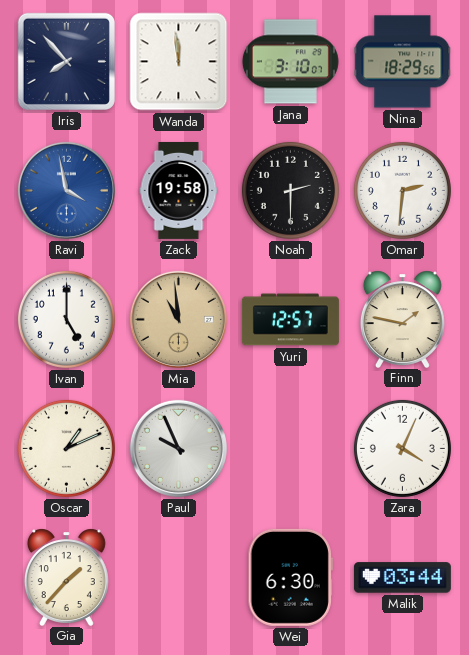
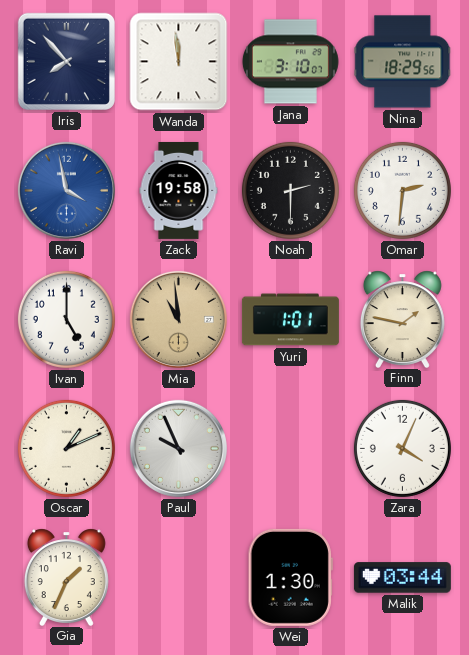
Yuri: 12:57 -> 1:01
Gia: 1:37 -> 1:34
Wei: 6:30 -> 1:30
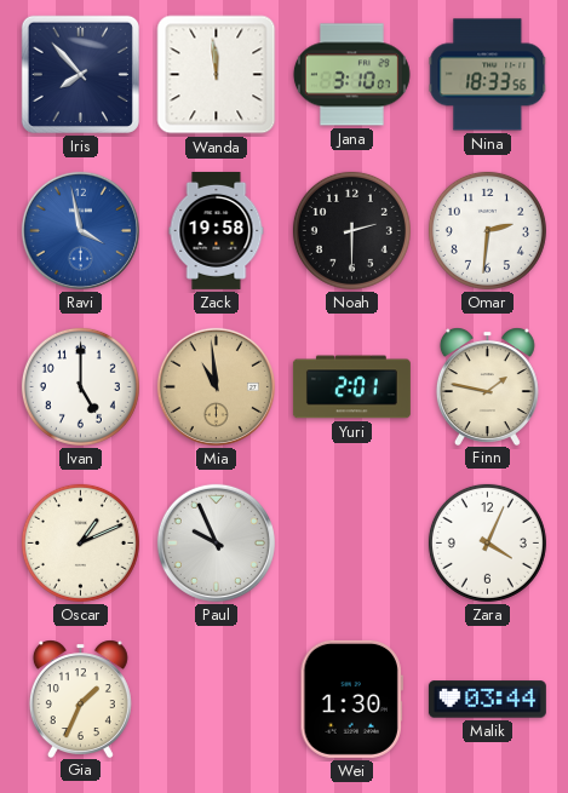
Nina: 18:29 -> 18:33
Yuri: 1:01 -> 2:01
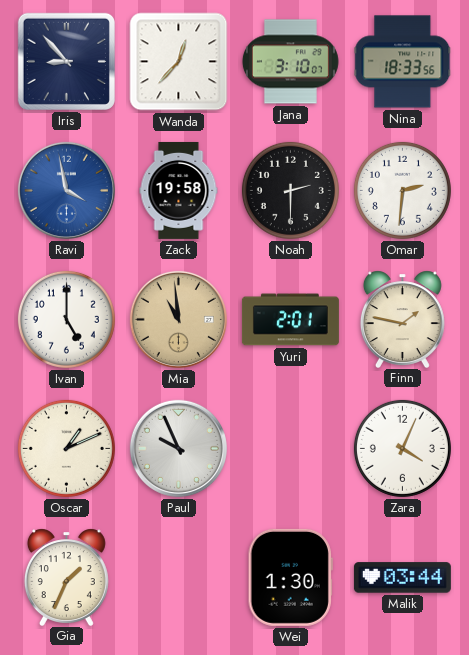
Iris: 7:53 -> 8:53
Wanda: 11:59 -> 12:37
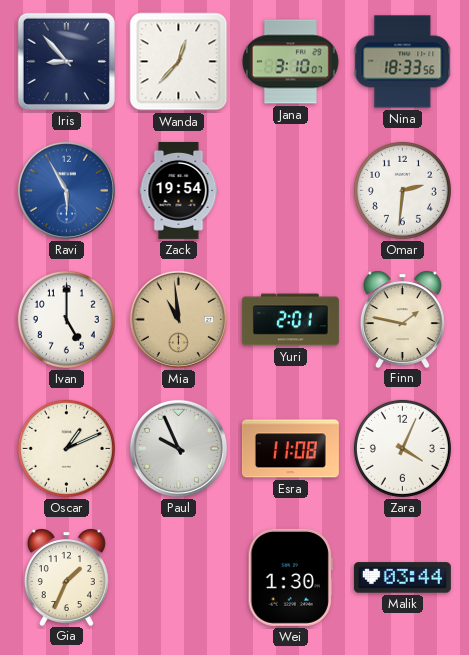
Ravi: 3:58 -> 5:55
Zack: 19:58 -> 19:54
Noah: 2:30 -> none
Esra: none -> 11:08
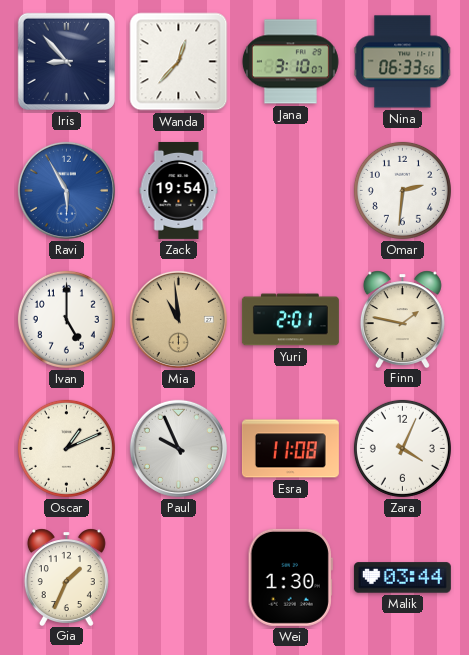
Nina: 18:33 -> 06:33
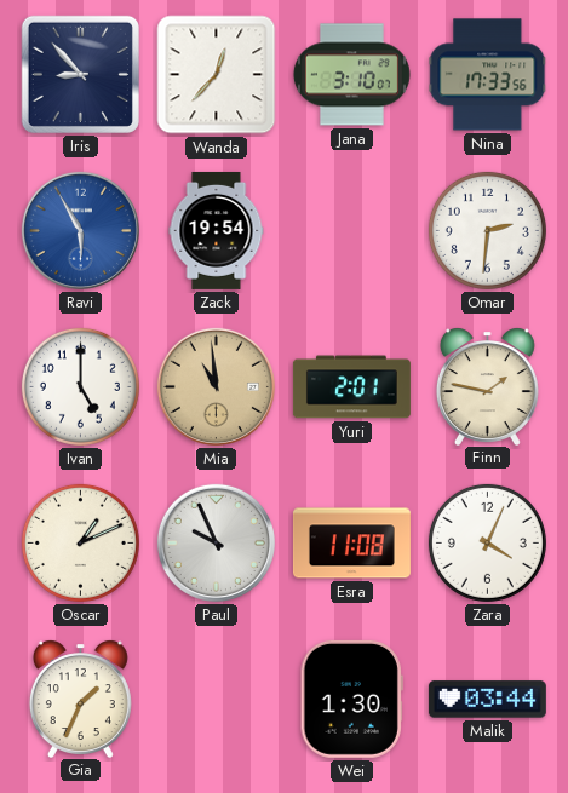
Nina: 06:33 -> 17:33
